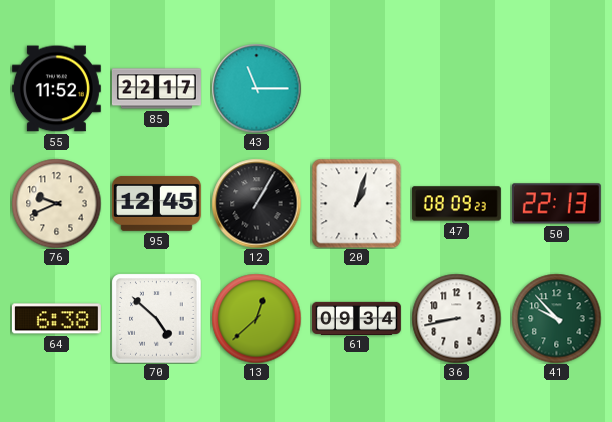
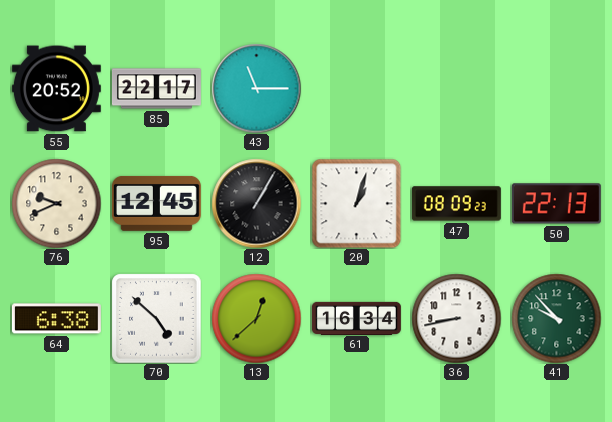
55: 11:52 -> 20:52
61: 09:34 -> 16:34
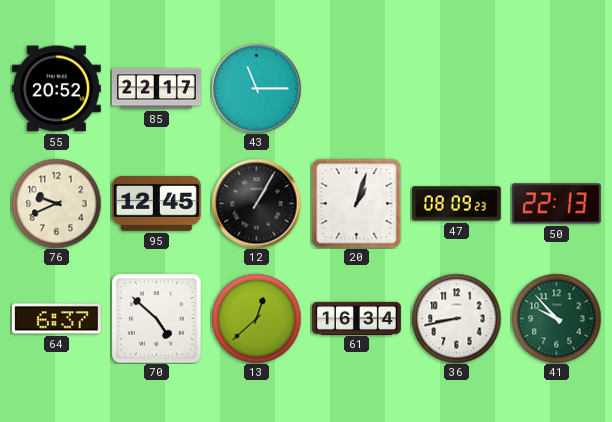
64: 6:38 -> 6:37
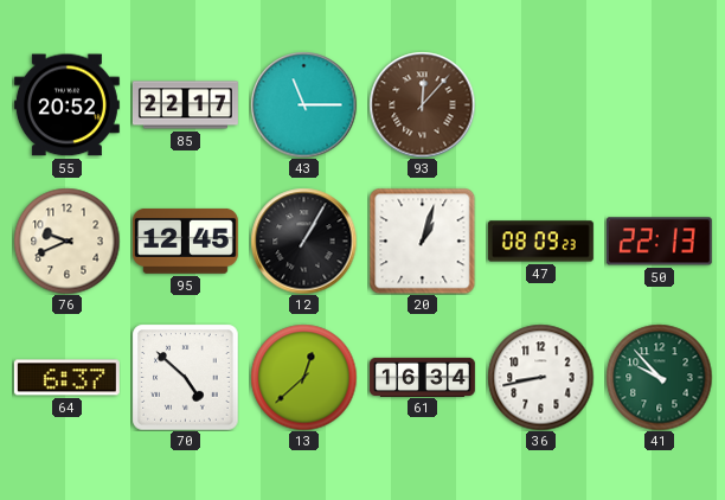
93: none -> 12:07
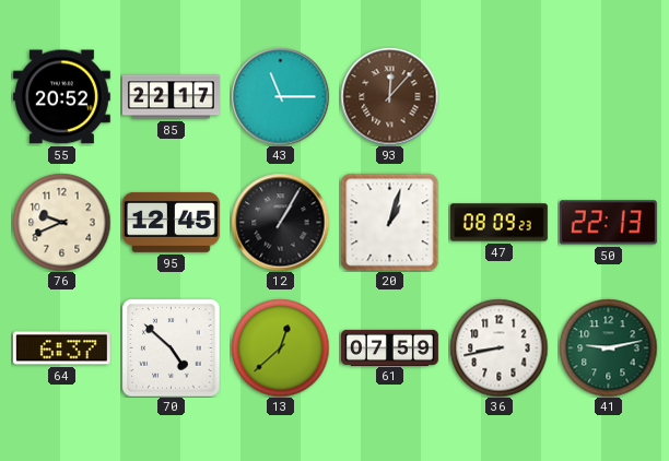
61: 16:34 -> 07:59
41: 9:53 -> 9:13
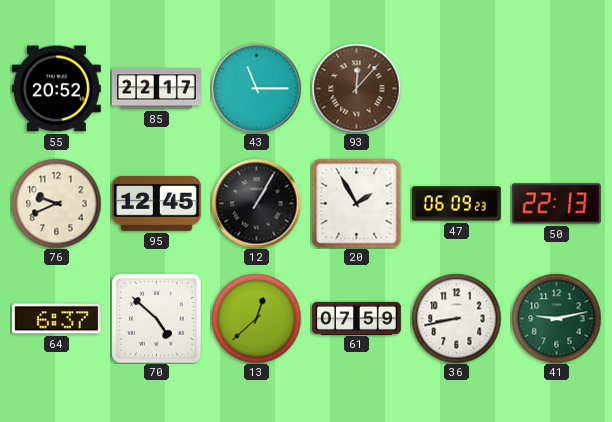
20: 1:03 -> 1:55
47: 08:09 -> 06:09
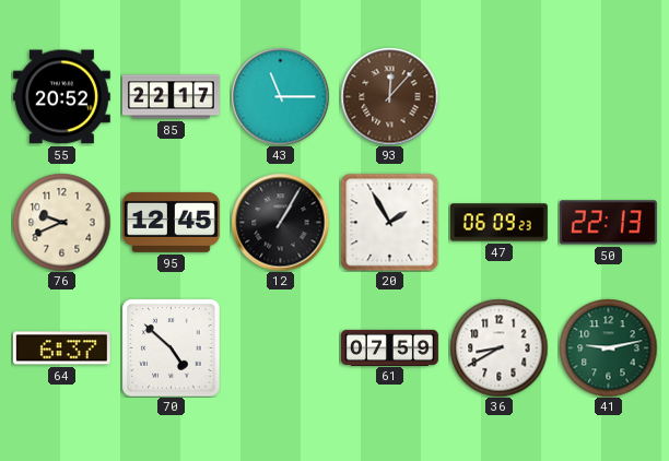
13: 12:38 -> none
36: 8:43 -> 8:40
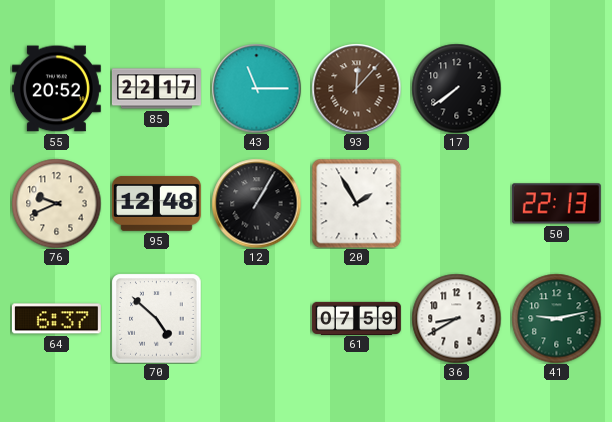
17: none -> 7:39
95: 12:45 -> 12:48
47: 06:09 -> none
